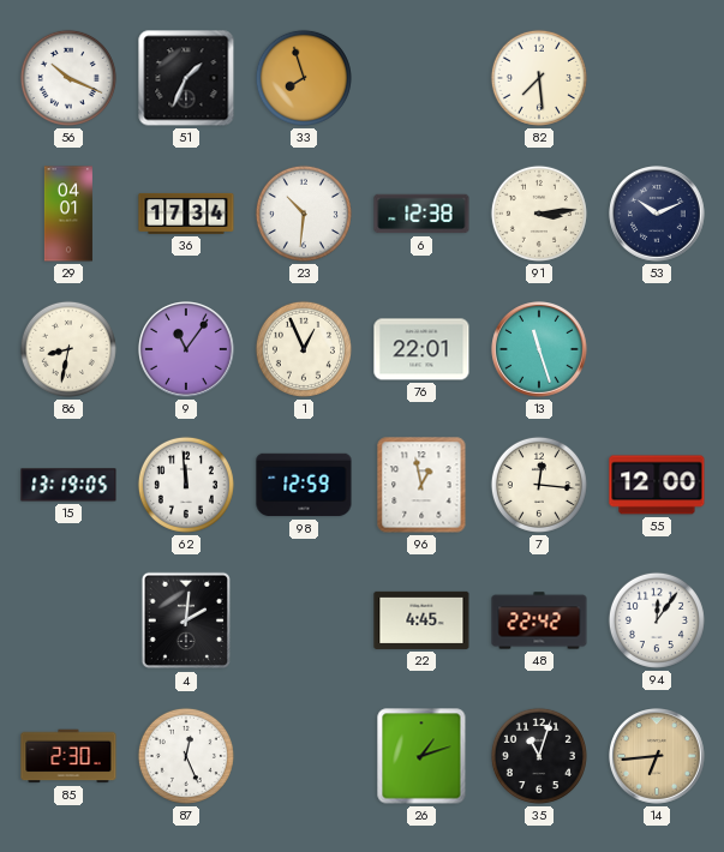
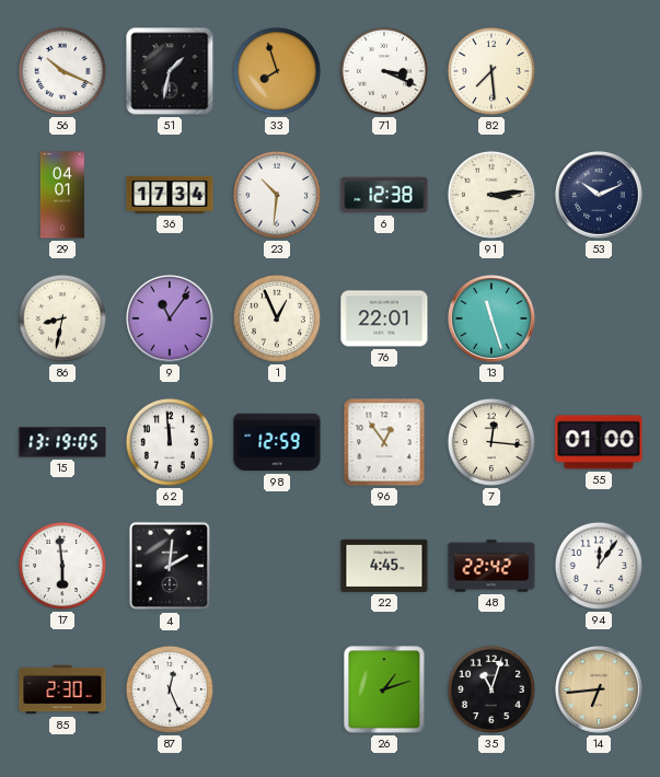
51: 1:34 -> 1:32
71: none -> 3:19
96: 12:58 -> 12:54
55: 12:00 -> 01:00
17: none -> 5:59
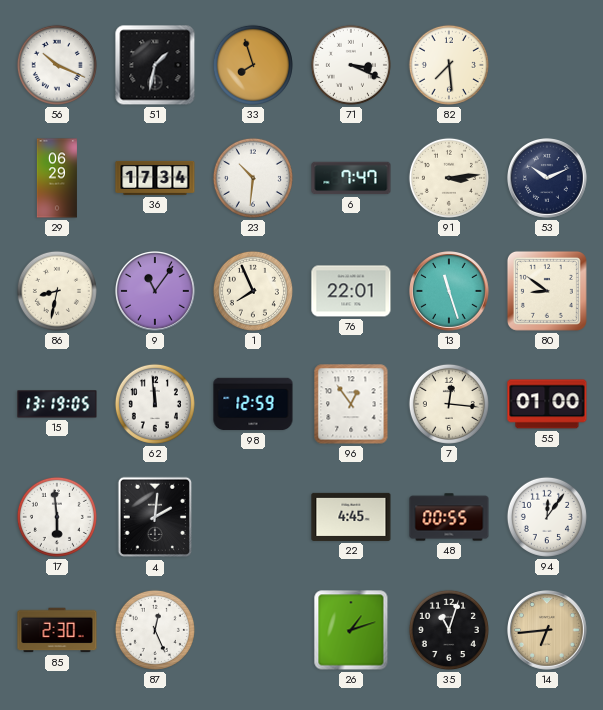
29: 04:01 -> 06:29
6: 12:38 -> 7:47
1: 12:56 -> 7:56
80: none -> 8:51
48: 22:42 -> 00:55
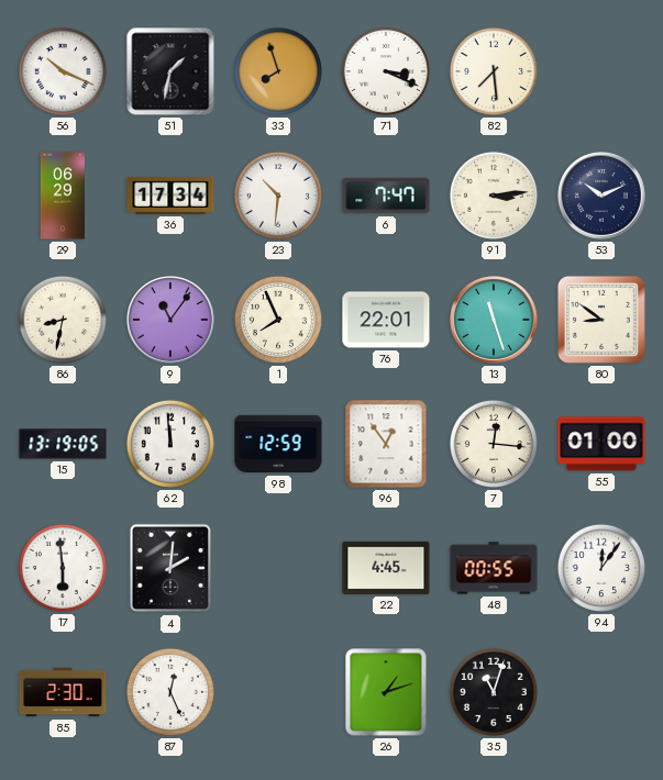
14: 6:44 -> none
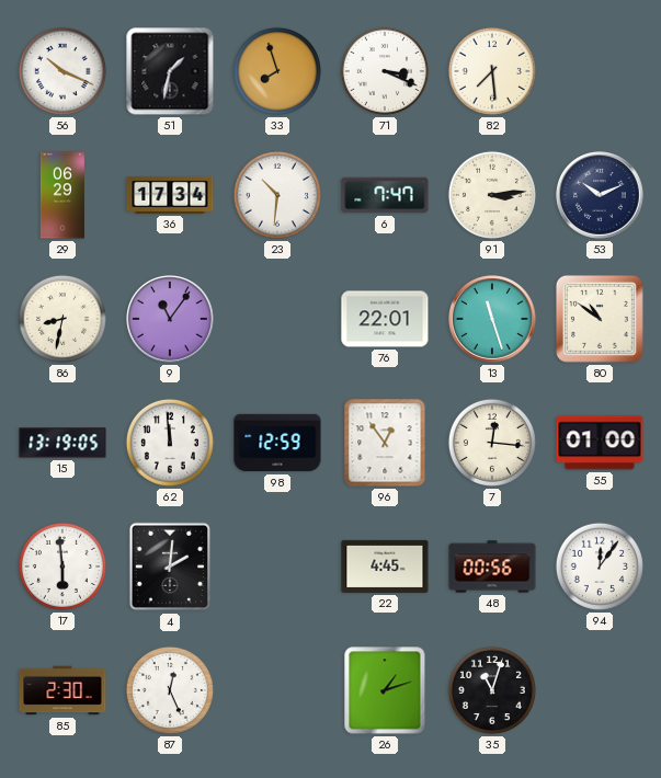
1: 7:56 -> none
80: 8:51 -> 10:51
48: 00:55 -> 00:56
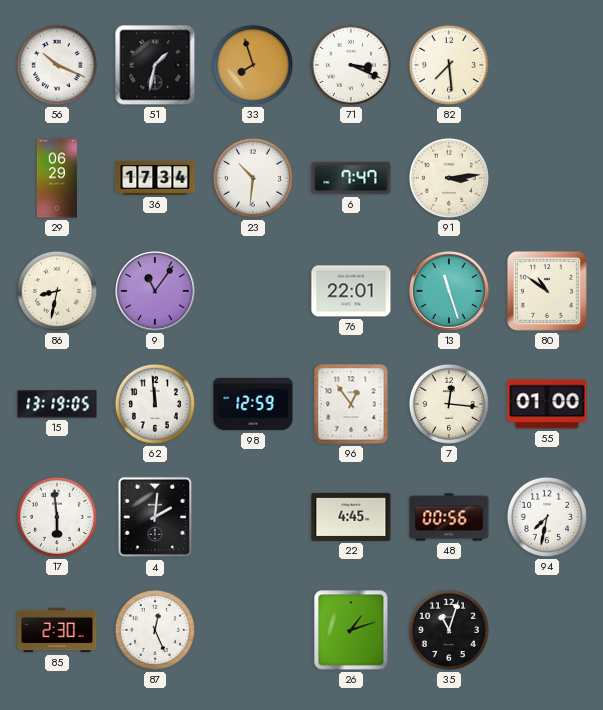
53: 10:11 -> none
94: 12:06 -> 7:32
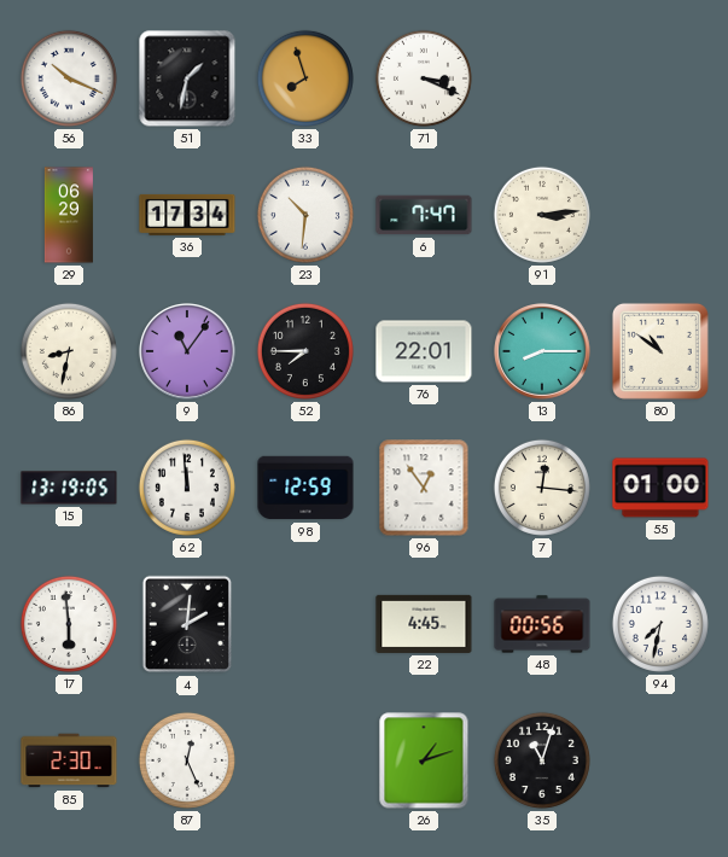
82: 7:29 -> none
52: none -> 7:45
13: 11:27 -> 8:15
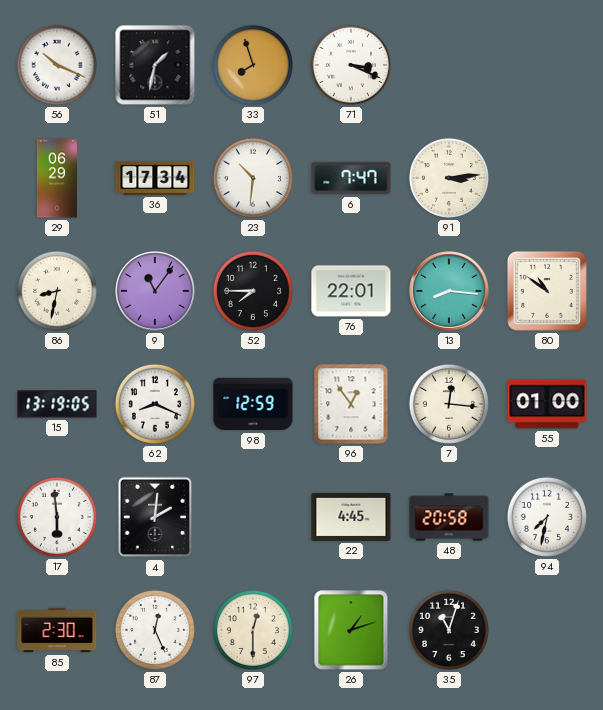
13: 8:15 -> 8:16
62: 11:59 -> 8:19
48: 00:56 -> 20:58
97: none -> 12:30
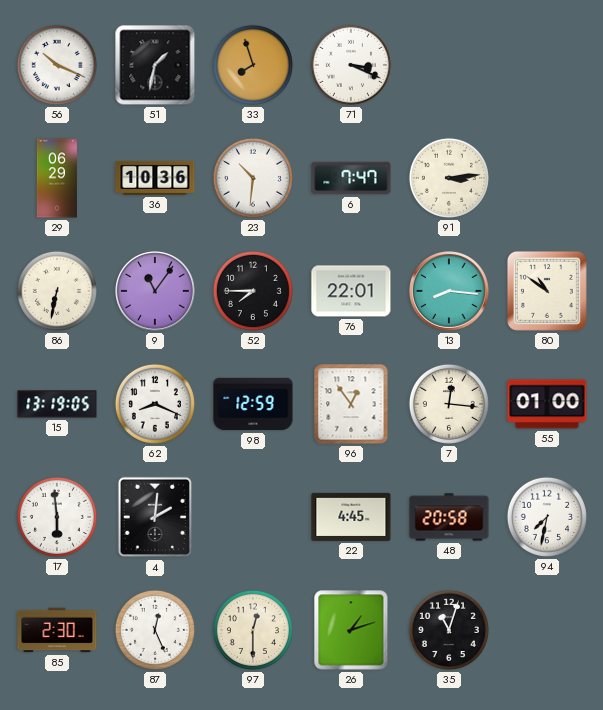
36: 17:34 -> 10:36
86: 8:32 -> 6:32
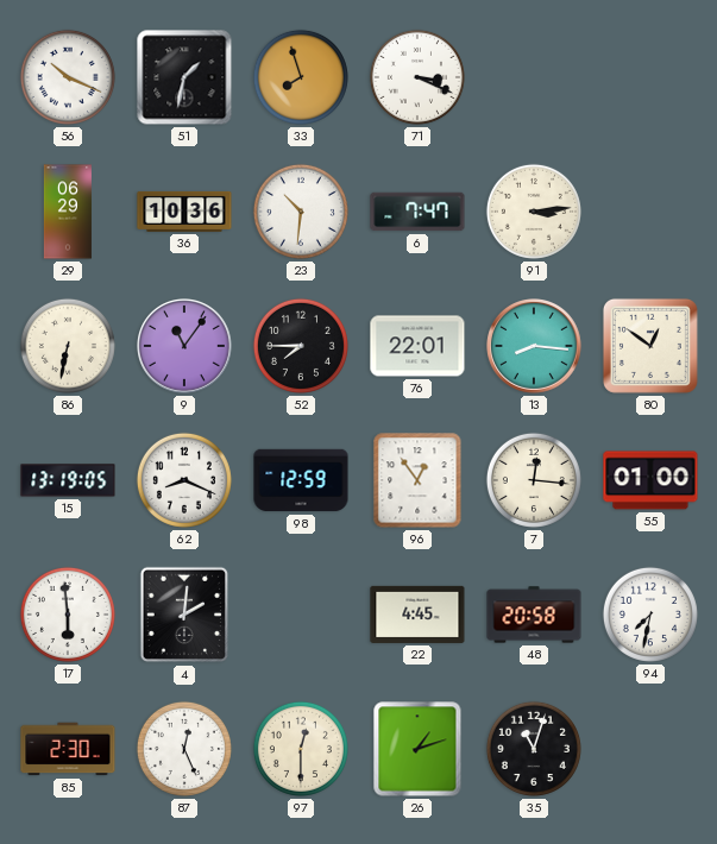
80: 10:51 -> 12:51
